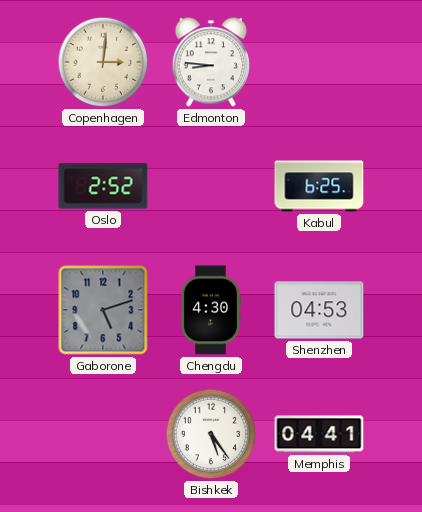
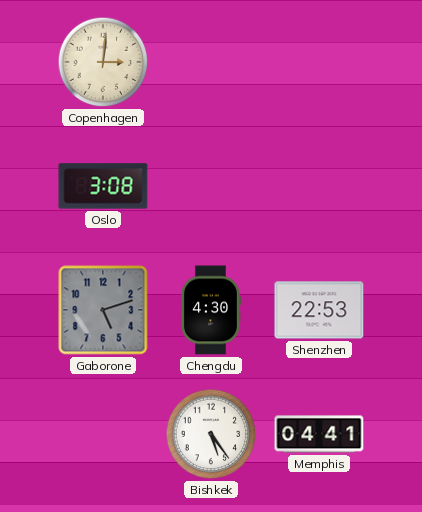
Edmonton: 8:46 -> none
Oslo: 2:52 -> 3:08
Kabul: 6:25 -> none
Shenzhen: 04:53 -> 22:53
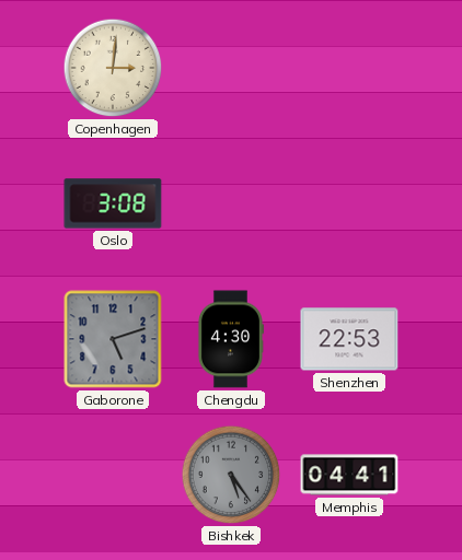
Bishkek dial: white -> grey
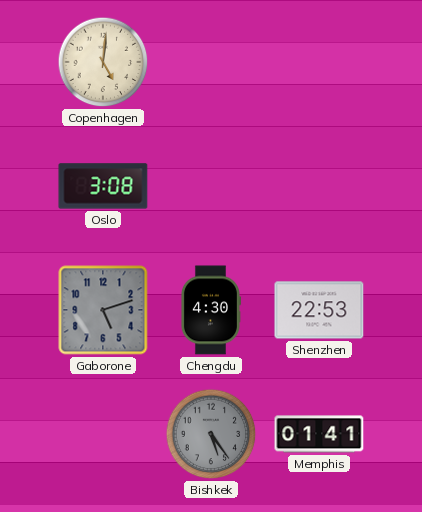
Copenhagen: 3:01 -> 5:01
Memphis: 04:41 -> 01:41
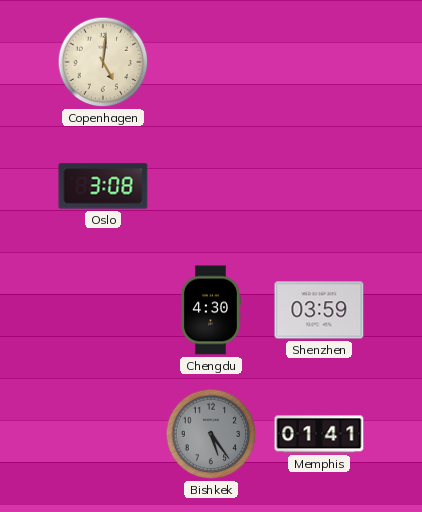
Gaborone: 5:12 -> none
Shenzhen: 22:53 -> 03:59
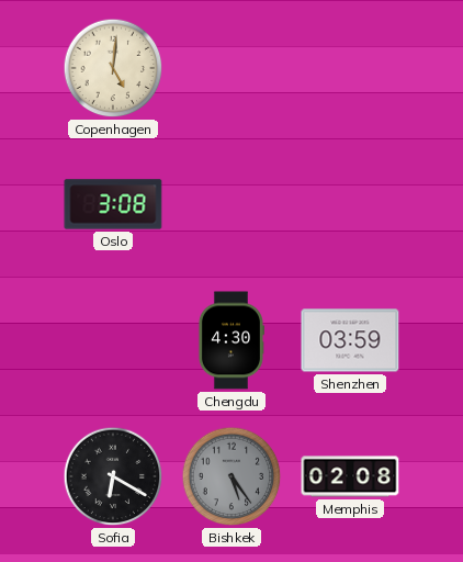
Sofia: none -> 6:20
Memphis: 01:41 -> 02:08
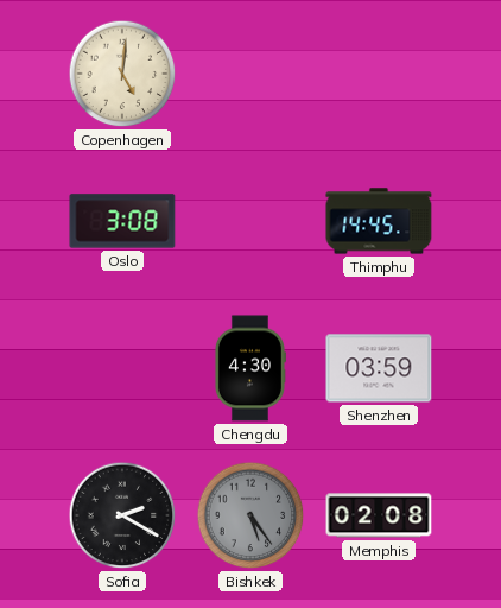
Thimphu: none -> 14:45
Sofia: 6:20 -> 2:20
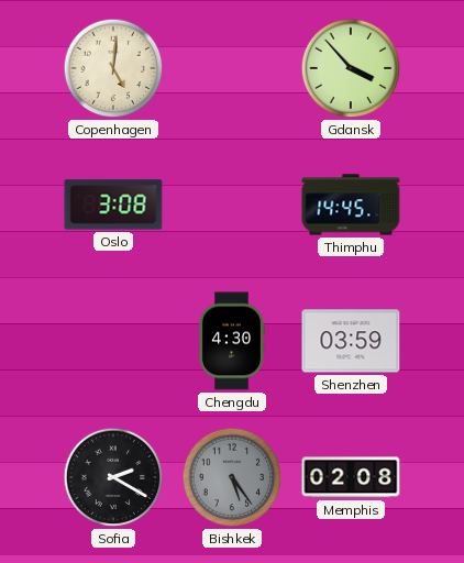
Gdansk: none -> 3:53
